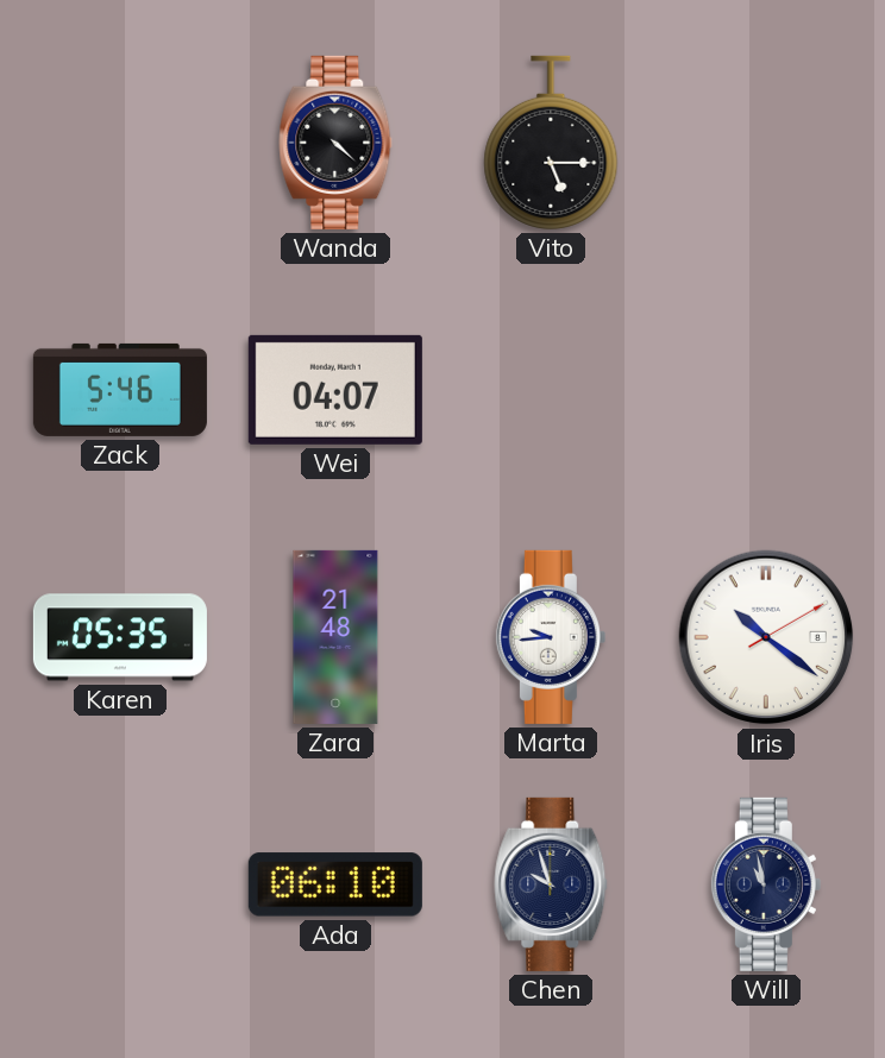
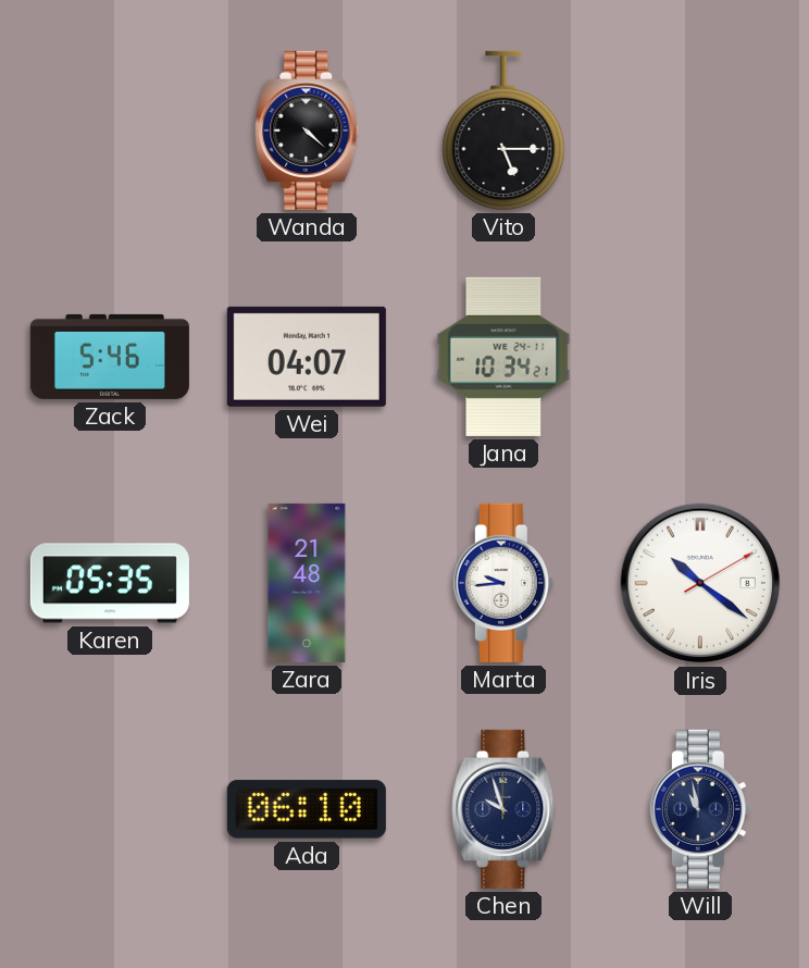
Jana: none -> 10:34
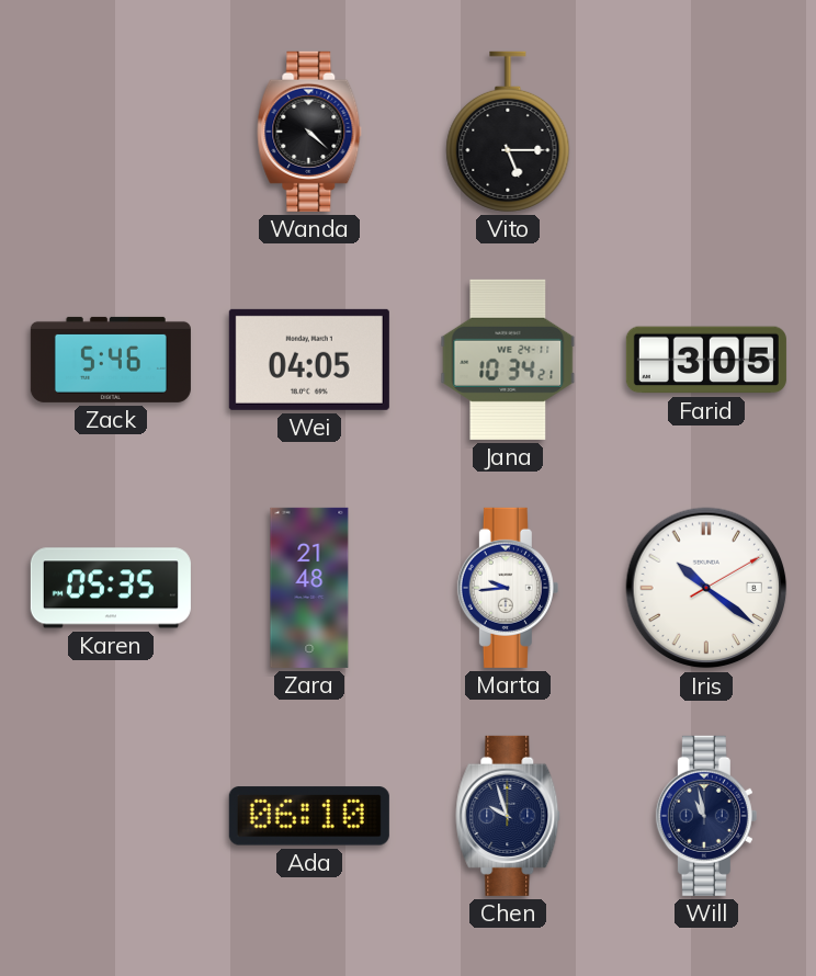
Wei: 04:07 -> 04:05
Farid: none -> 3:05
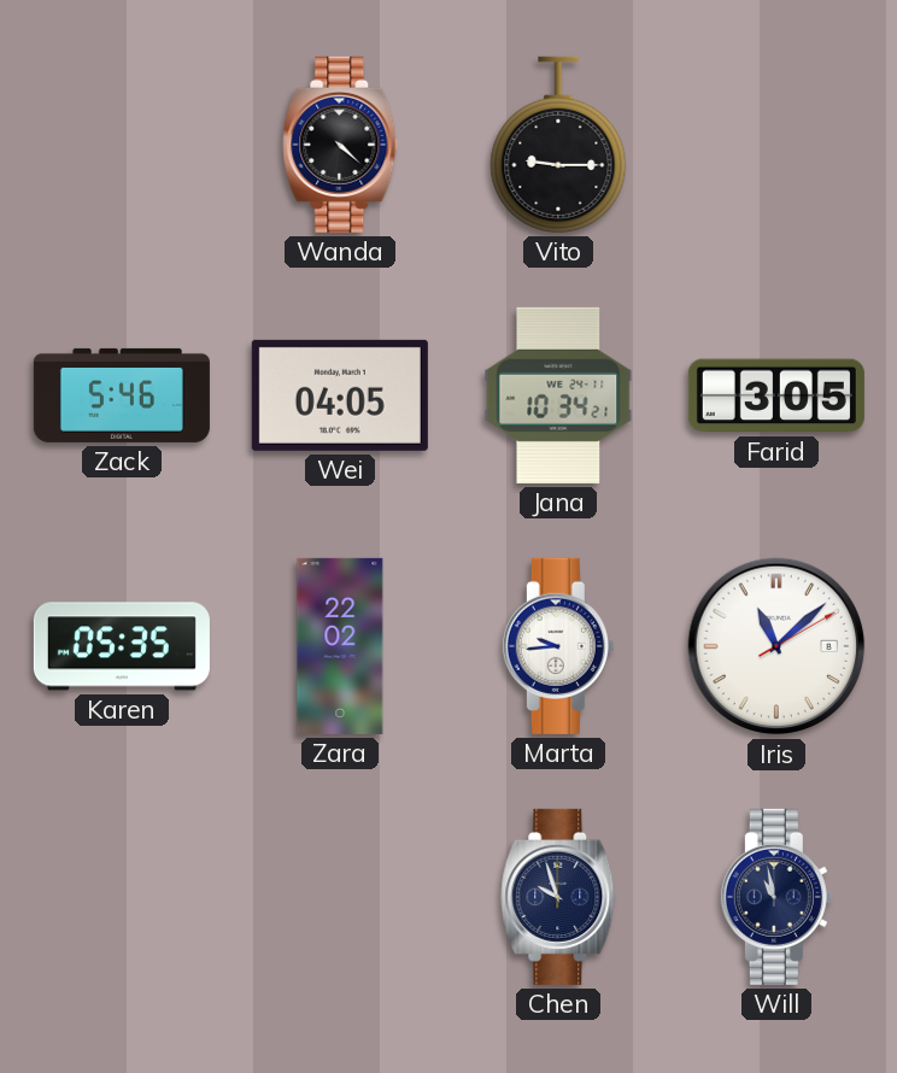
Vito: 5:15 -> 9:15
Zara: 21:48 -> 22:02
Iris: 10:21 -> 11:08
Ada: 06:10 -> none
